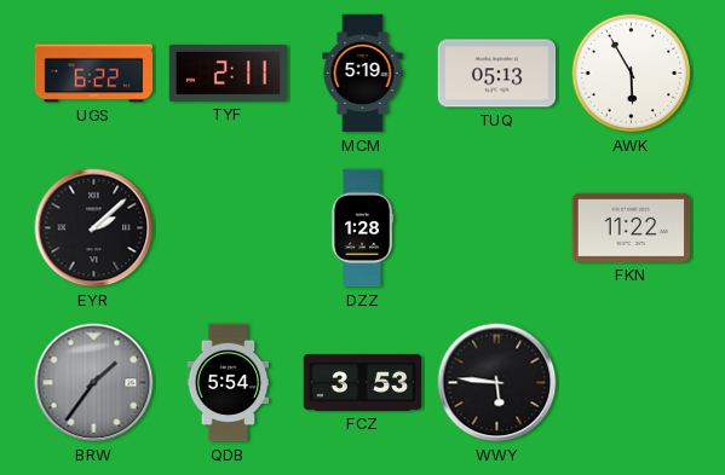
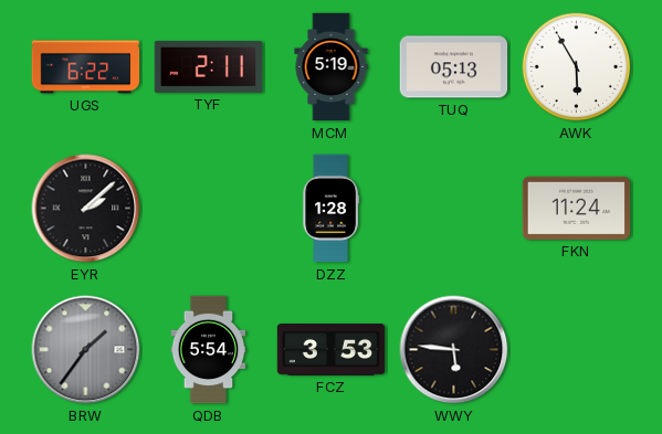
FKN: 11:22 -> 11:24
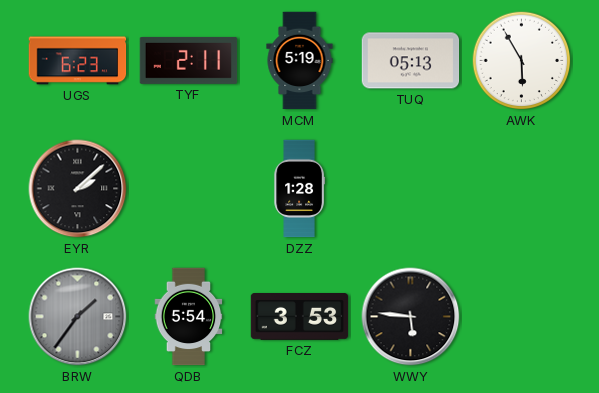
UGS: 6:22 -> 6:23
FKN: 11:24 -> none
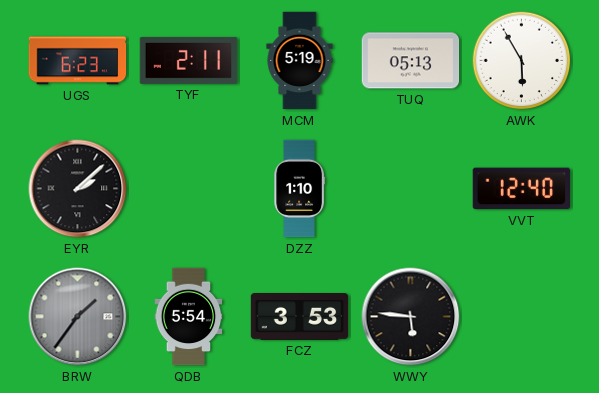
DZZ: 1:28 -> 1:10
VVT: none -> 12:40
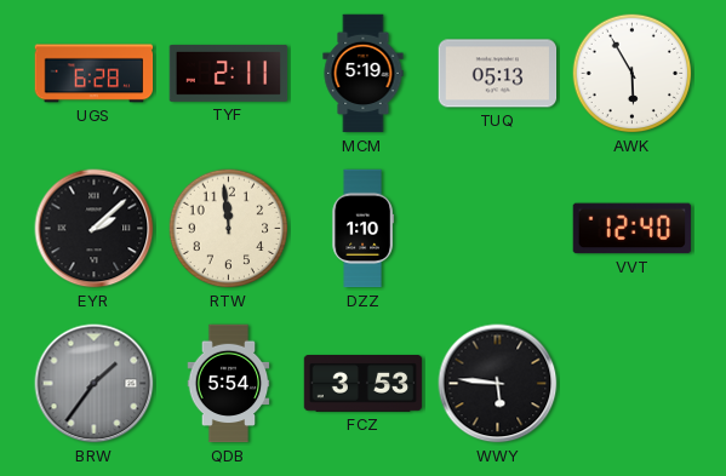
UGS: 6:23 -> 6:28
RTW: none -> 11:59
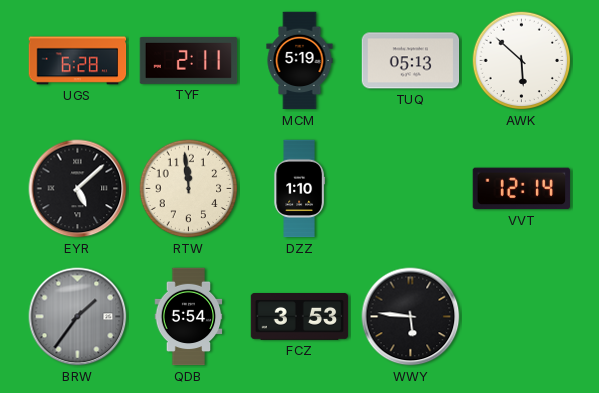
AWK: 5:55 -> 5:52
EYR: 2:08 -> 5:08
VVT: 12:40 -> 12:14
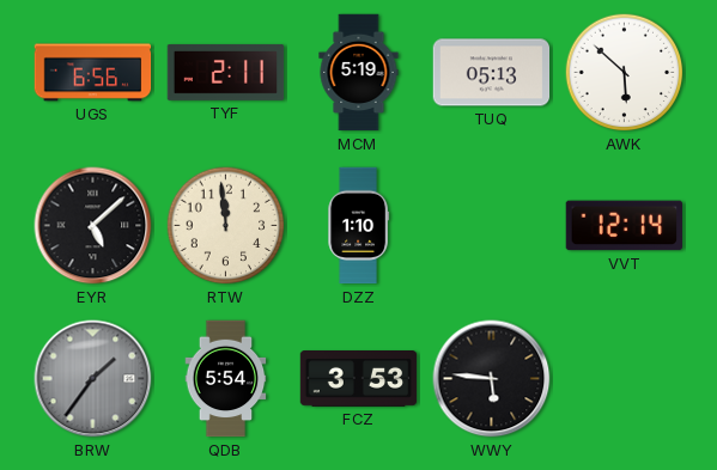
UGS: 6:28 -> 6:56
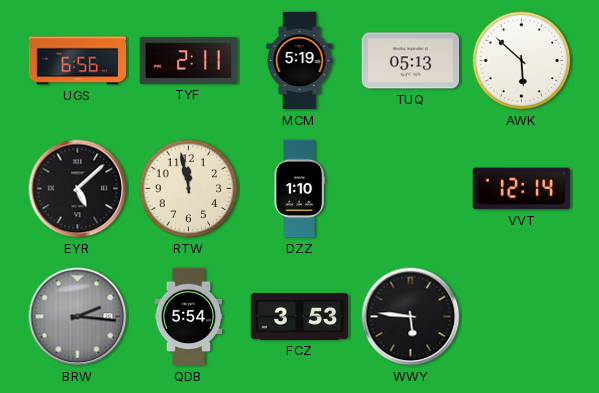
RTW: 11:59 -> 11:58
BRW: 1:36 -> 2:16
